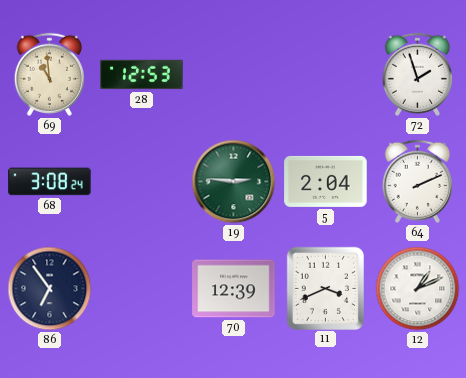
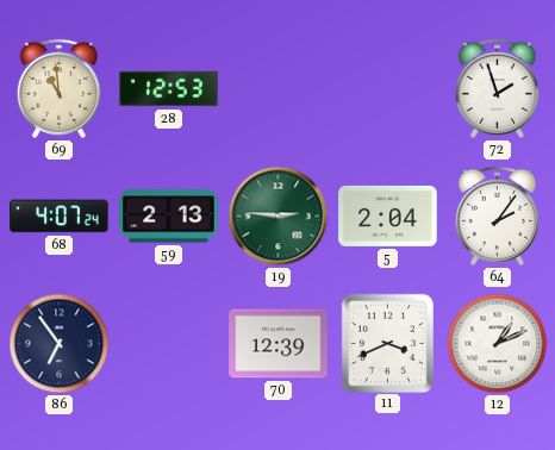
68: 3:08 -> 4:07
59: none -> 2:13
64: 2:11 -> 2:06
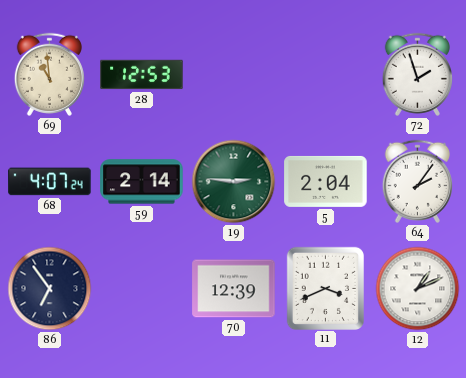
59: 2:13 -> 2:14
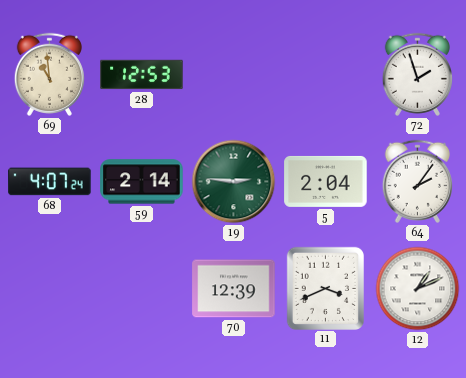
86: 6:54 -> none
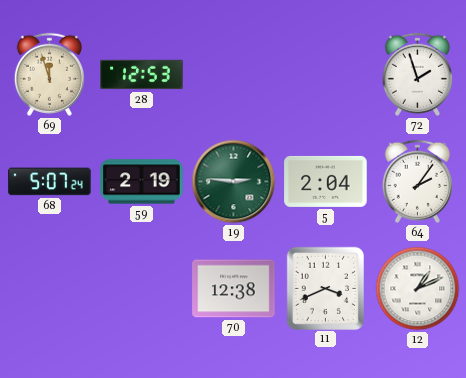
69: 10:59 -> 11:57
68: 4:07 -> 5:07
59: 2:14 -> 2:19
70: 12:39 -> 12:38
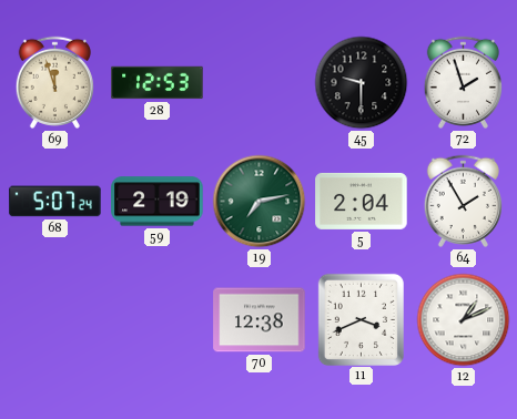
45: none -> 9:30
19: 2:46 -> 7:13
64: 2:06 -> 1:55
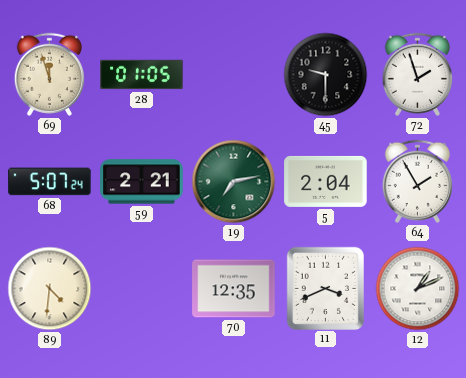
28: 12:53 -> 01:05
59: 2:19 -> 2:21
89: none -> 4:31
70: 12:38 -> 12:35
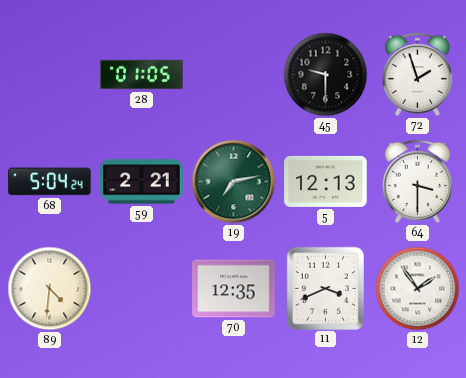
69: 11:57 -> none
68: 5:07 -> 5:04
5: 2:04 -> 12:13
64: 1:55 -> 3:30
12: 1:11 -> 1:54
